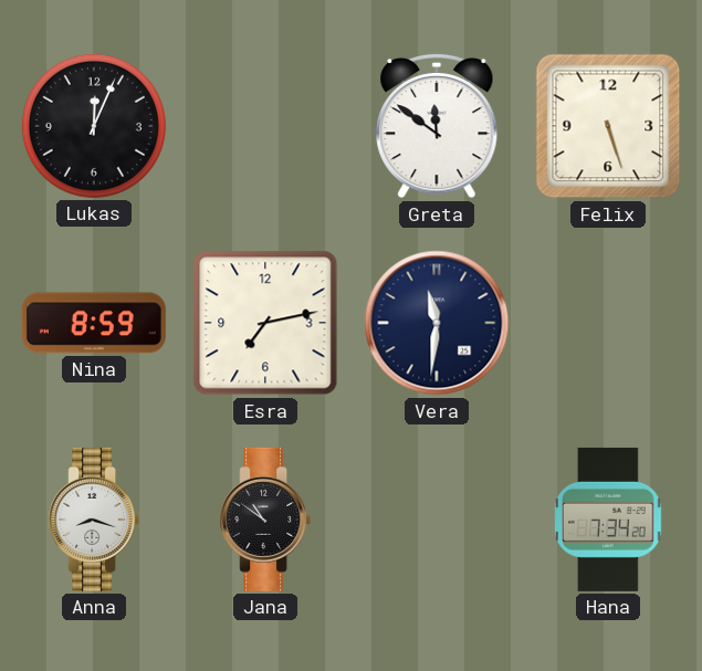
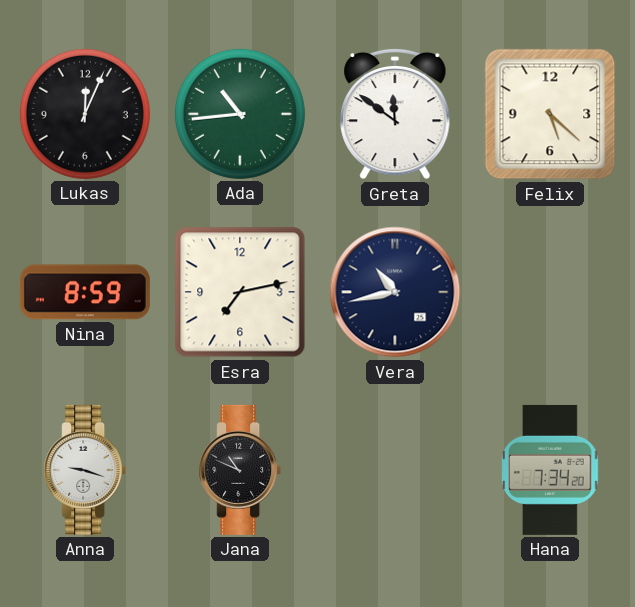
Ada: none -> 10:44
Felix: 5:27 -> 5:22
Vera: 11:31 -> 10:43
Anna: 8:18 -> 9:18
Jana: 10:51 -> 10:49
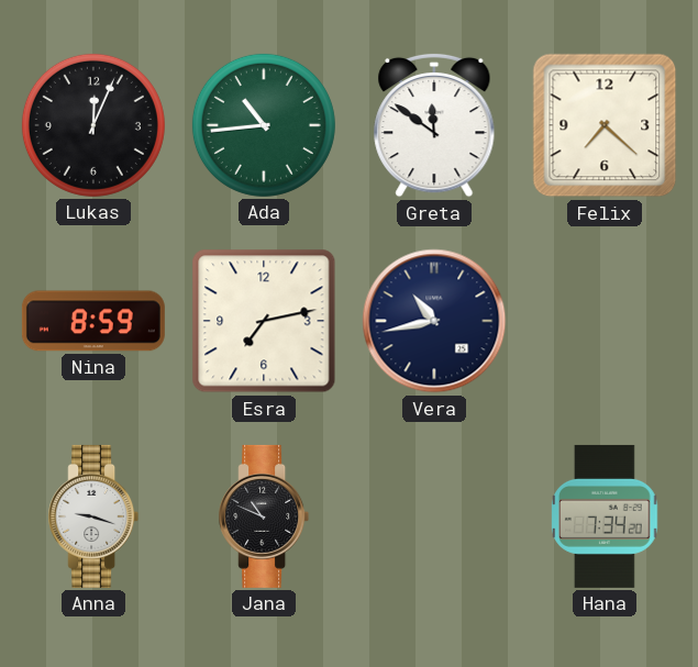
Felix: 5:22 -> 7:22
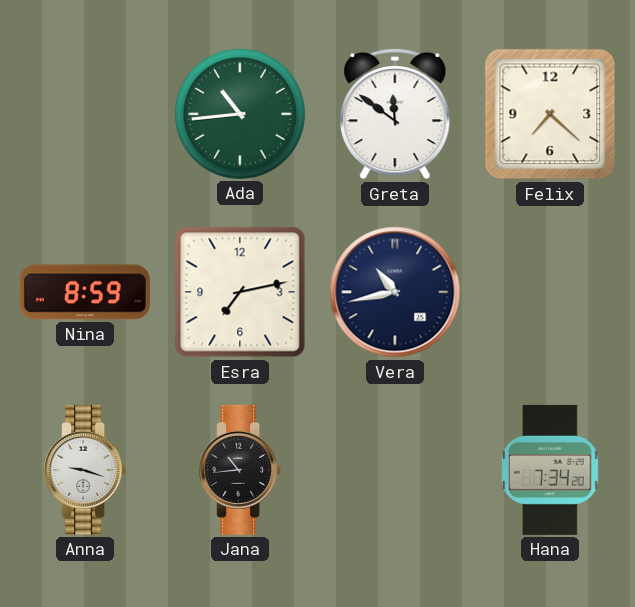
Lukas: 12:04 -> none
Jana: 10:49 -> 10:44
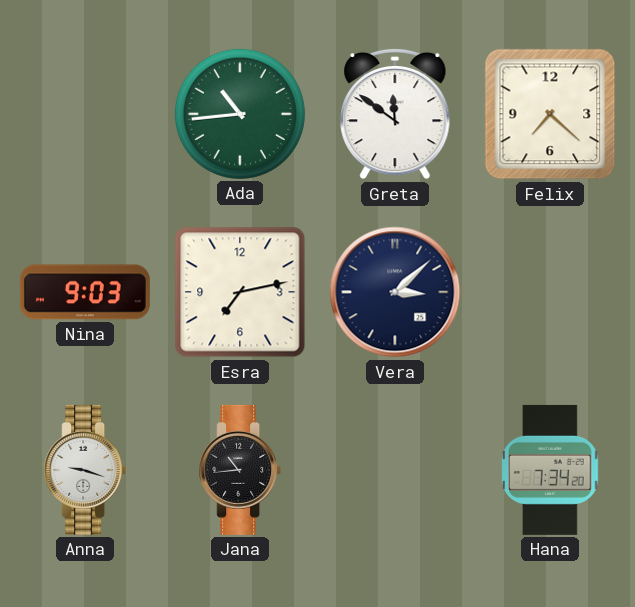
Nina: 8:59 -> 9:03
Vera: 10:43 -> 3:08
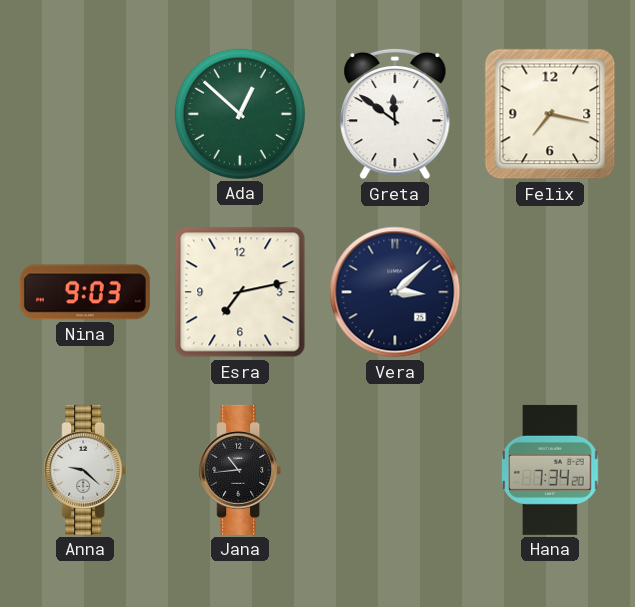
Ada: 10:44 -> 12:52
Felix: 7:22 -> 7:17
Anna: 9:18 -> 9:22
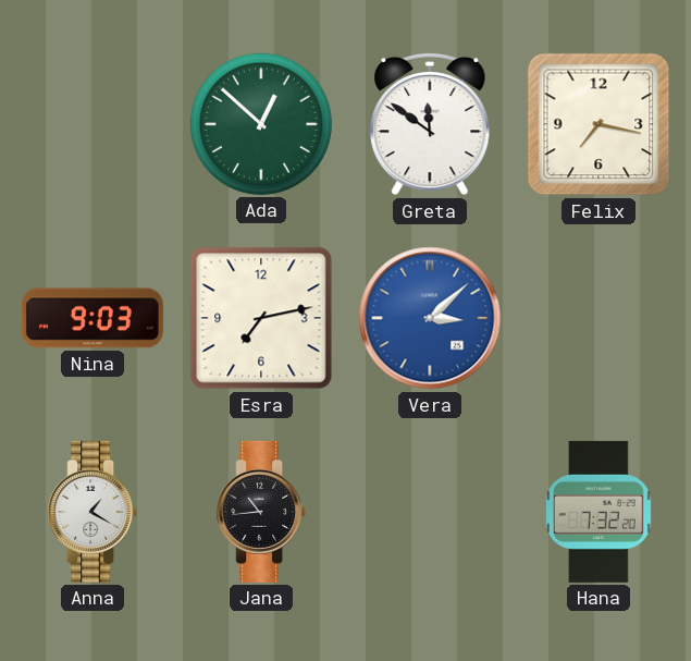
Vera dial: navy -> blue
Anna: 9:22 -> 1:20
Hana: 7:34 -> 7:32
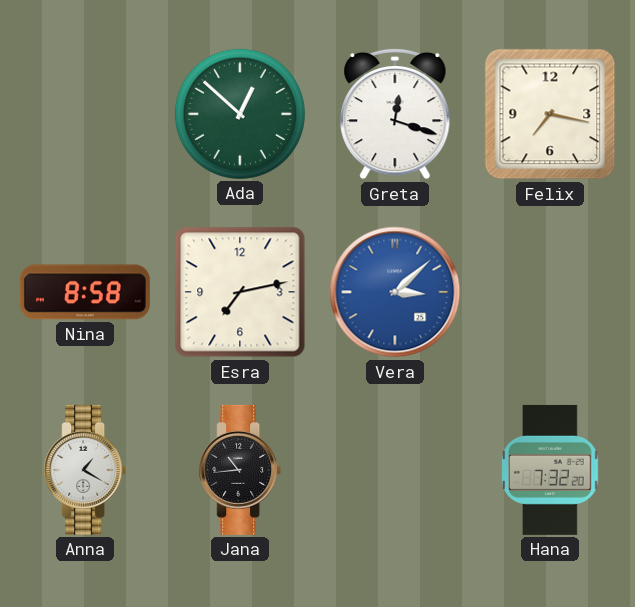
Greta: 11:51 -> 12:18
Nina: 9:03 -> 8:58
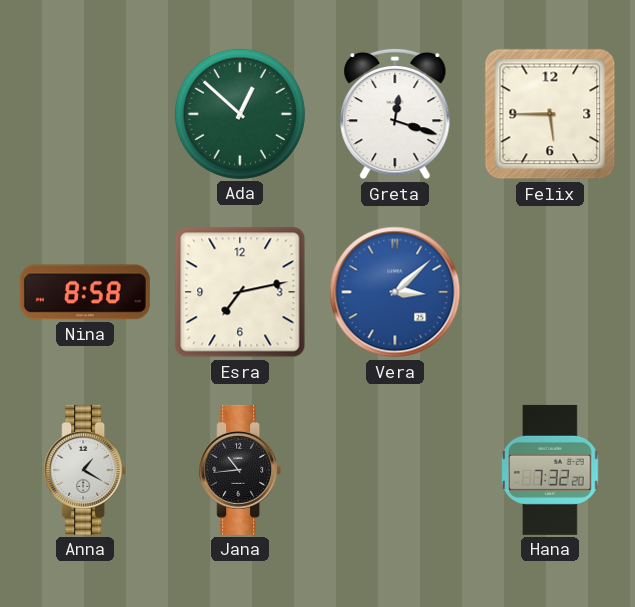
Felix: 7:17 -> 5:45
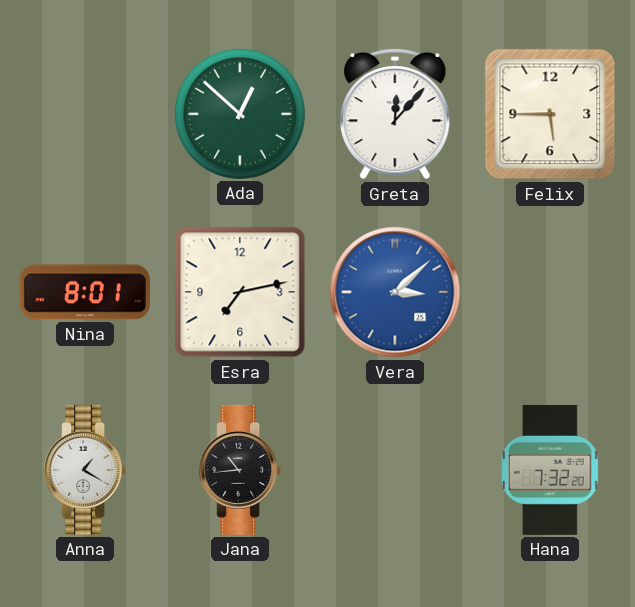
Greta: 12:18 -> 12:07
Nina: 8:58 -> 8:01
